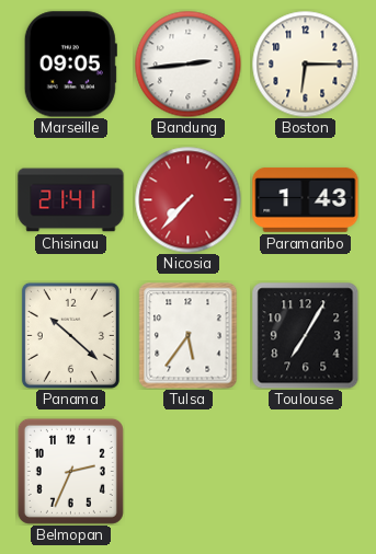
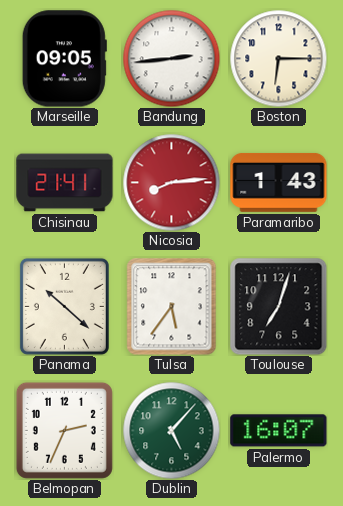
Nicosia: 7:37 -> 8:14
Toulouse: 7:05 -> 7:03
Dublin: none -> 5:07
Palermo: none -> 16:07
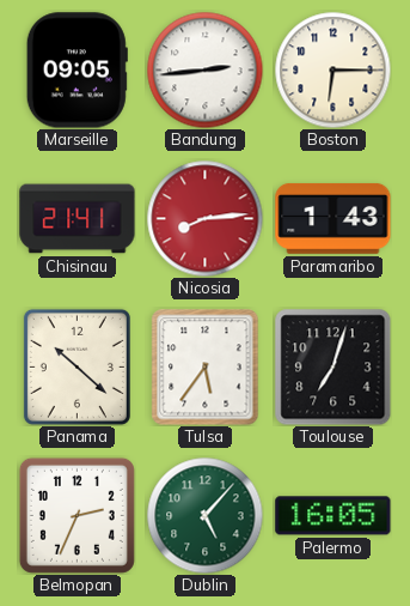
Palermo: 16:07 -> 16:05
